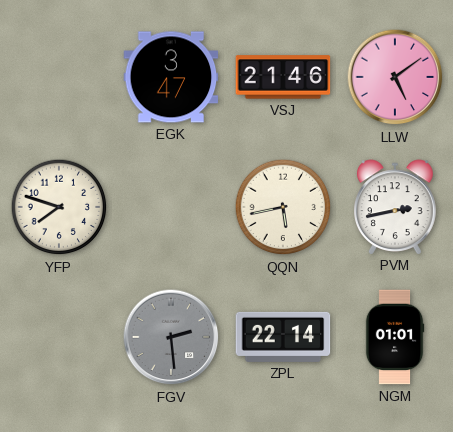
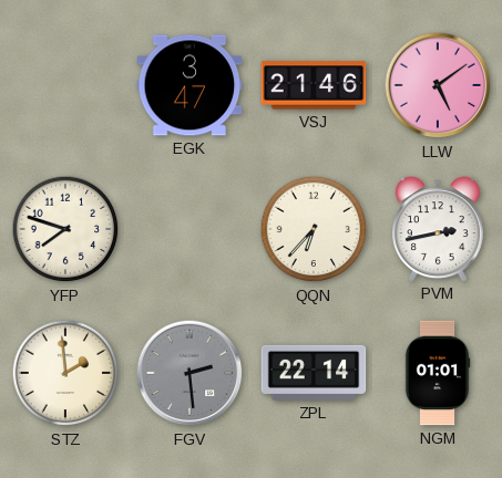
QQN: 5:43 -> 6:37
STZ: none -> 1:59
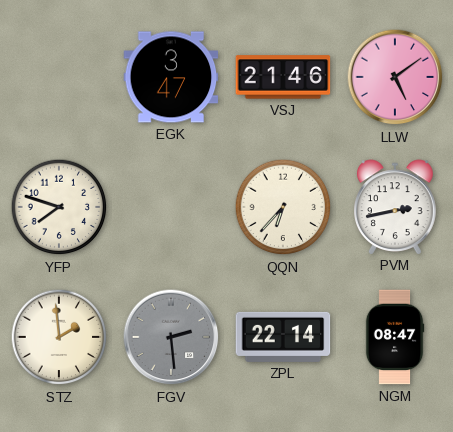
NGM: 01:01 -> 08:47
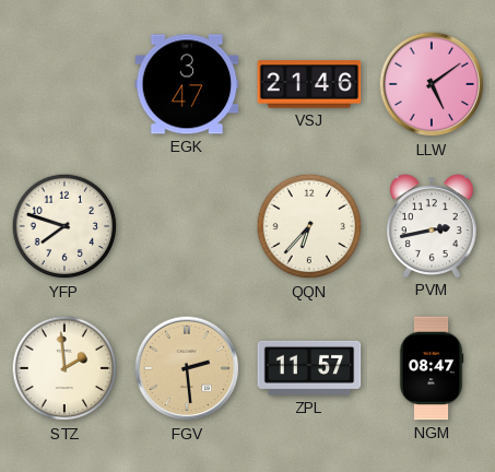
FGV dial: grey -> champagne
ZPL: 22:14 -> 11:57
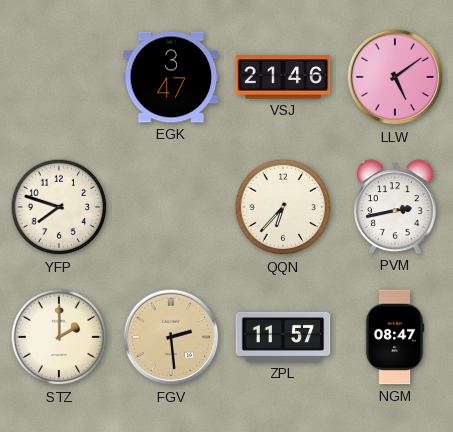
STZ: 1:59 -> 2:00
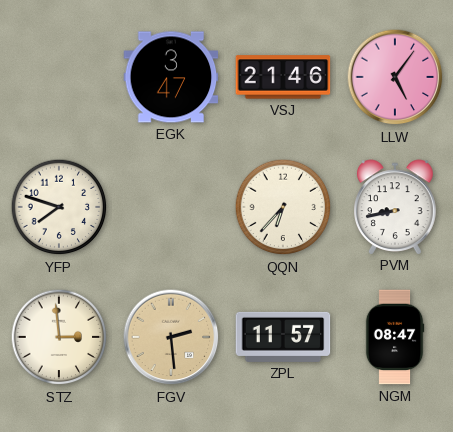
LLW: 5:09 -> 5:06
PVM: 2:43 -> 8:43
STZ: 2:00 -> 2:59
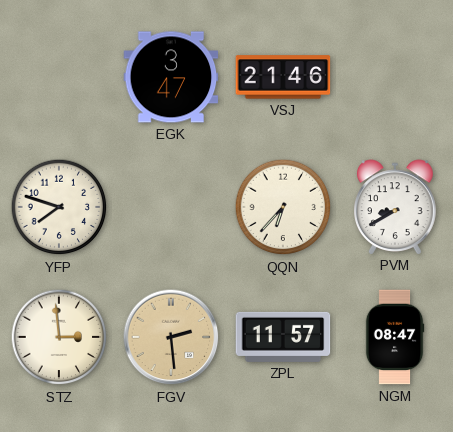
LLW: 5:06 -> none
PVM: 8:43 -> 8:40
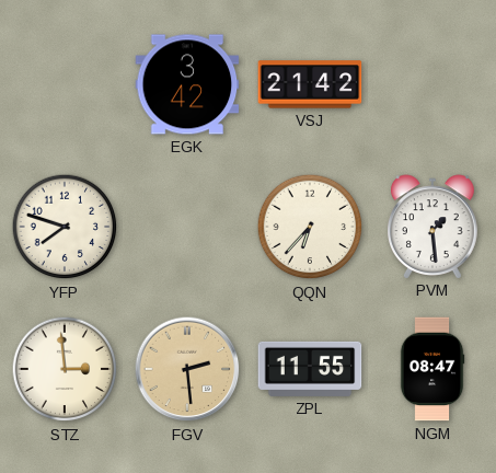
EGK: 3:47 -> 3:42
VSJ: 21:46 -> 21:42
PVM: 8:40 -> 1:29
ZPL: 11:57 -> 11:55
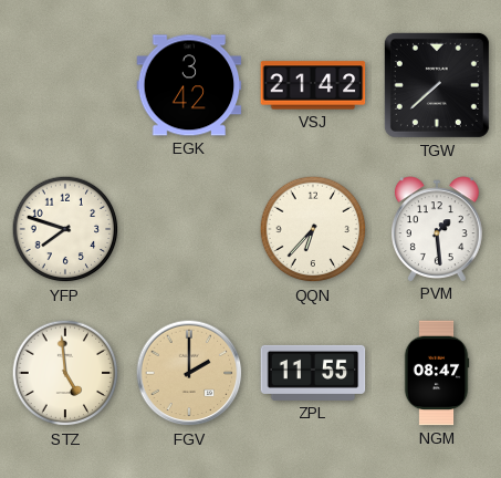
TGW: none -> 7:38
STZ: 2:59 -> 4:59
FGV: 2:29 -> 2:00
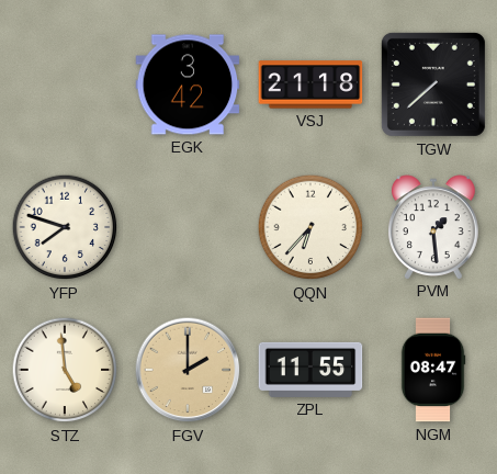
VSJ: 21:42 -> 21:18
